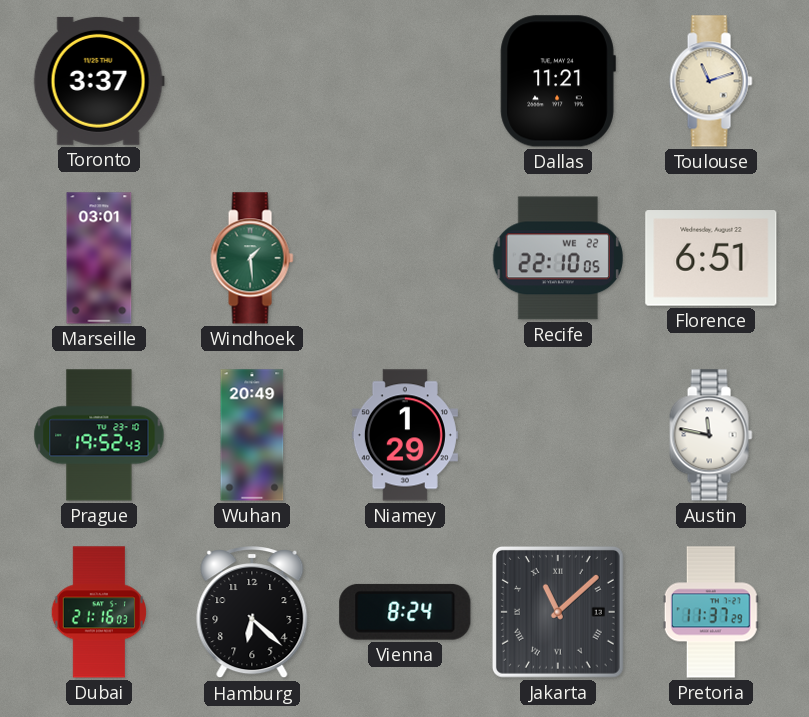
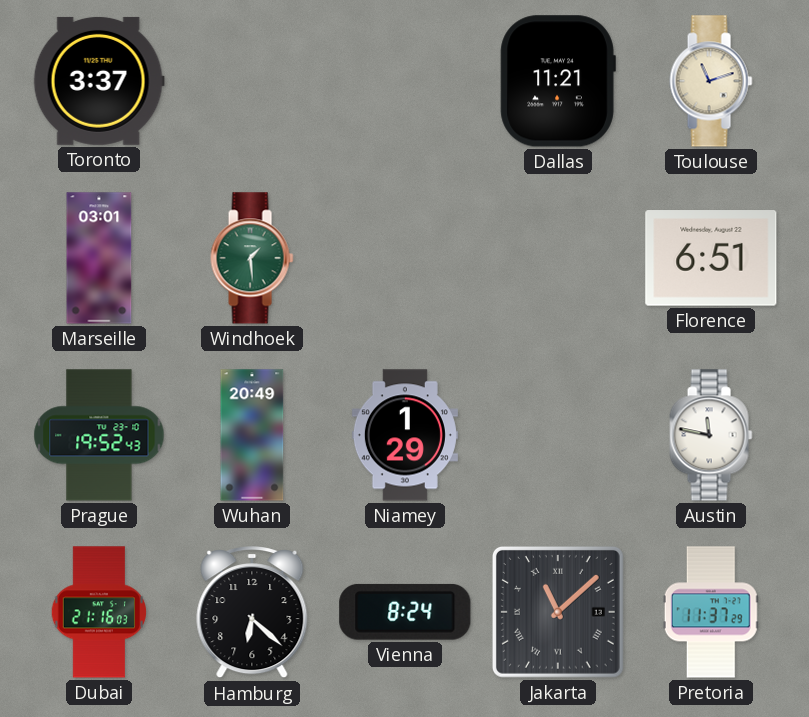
Recife: 22:10 -> none
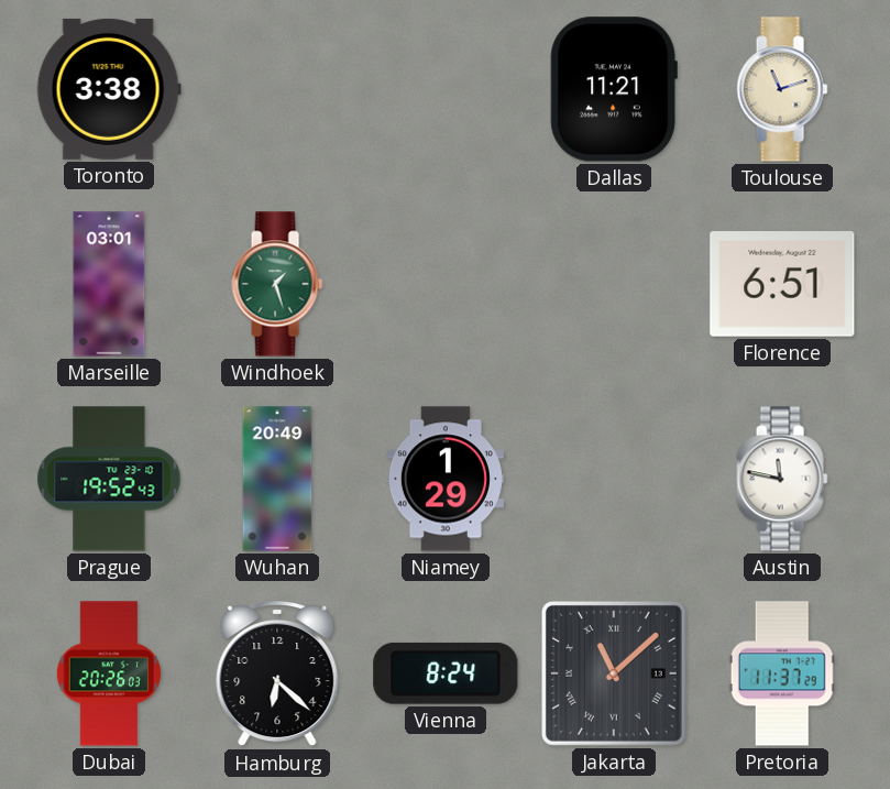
Toronto: 3:37 -> 3:38
Windhoek: 1:29 -> 1:27
Dubai: 21:16 -> 20:26
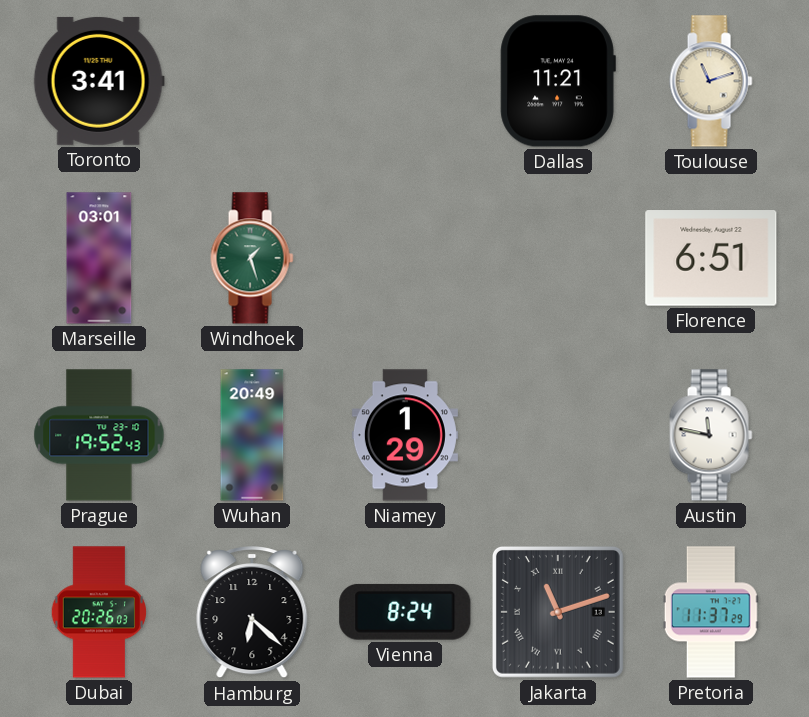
Toronto: 3:38 -> 3:41
Jakarta: 11:08 -> 11:12
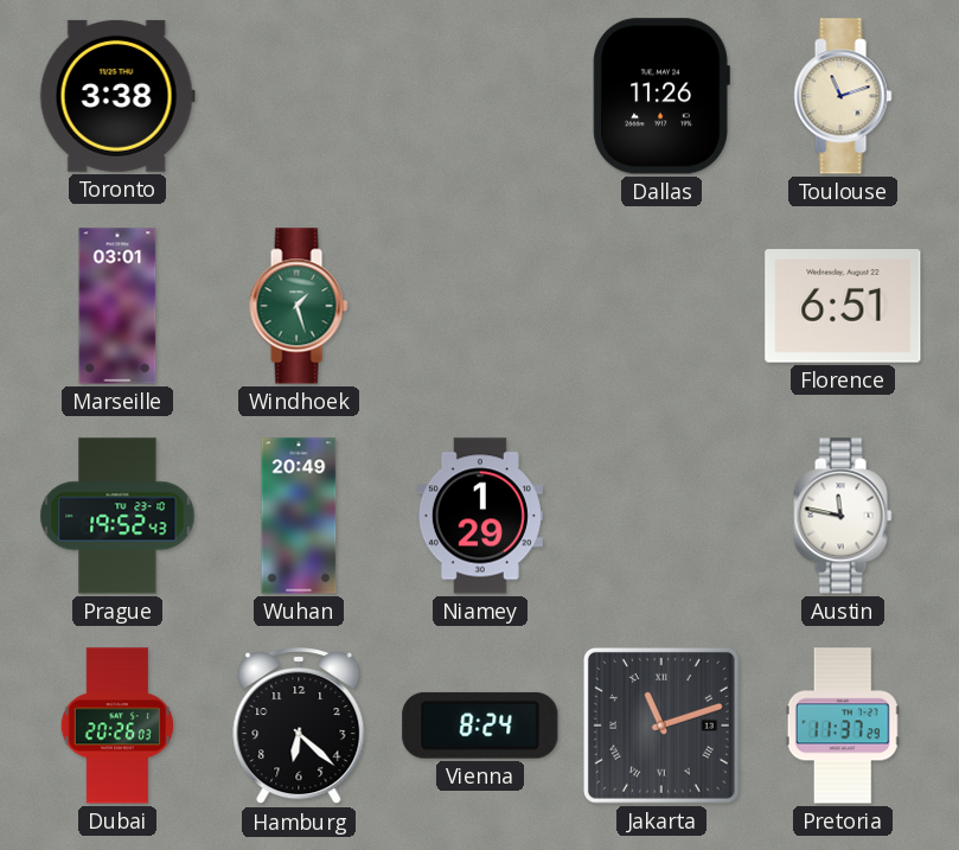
Toronto: 3:41 -> 3:38
Dallas: 11:21 -> 11:26
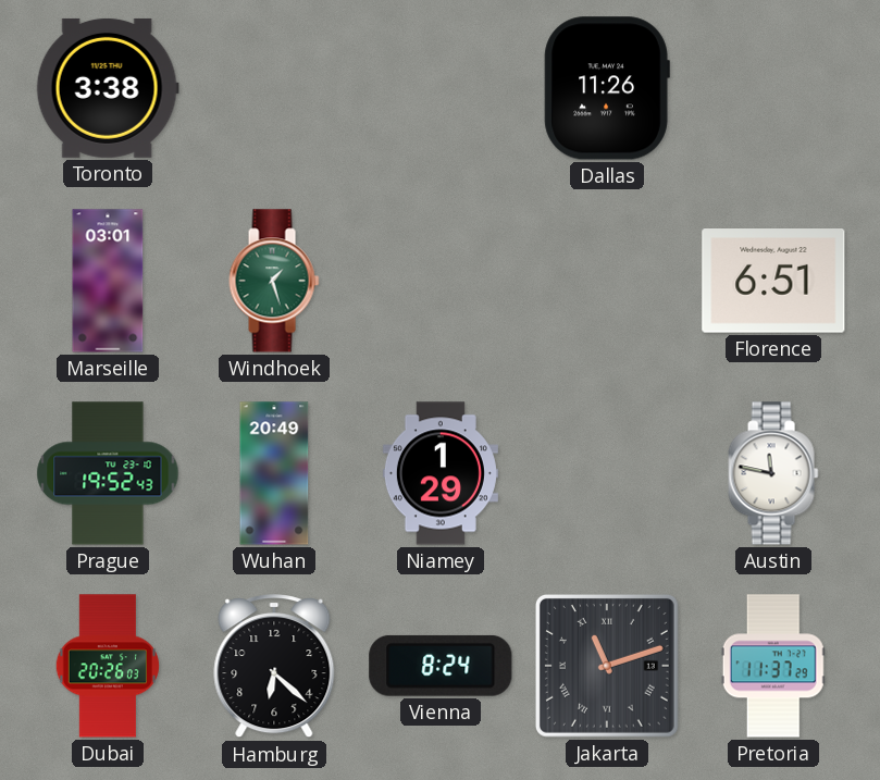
Toulouse: 11:12 -> none
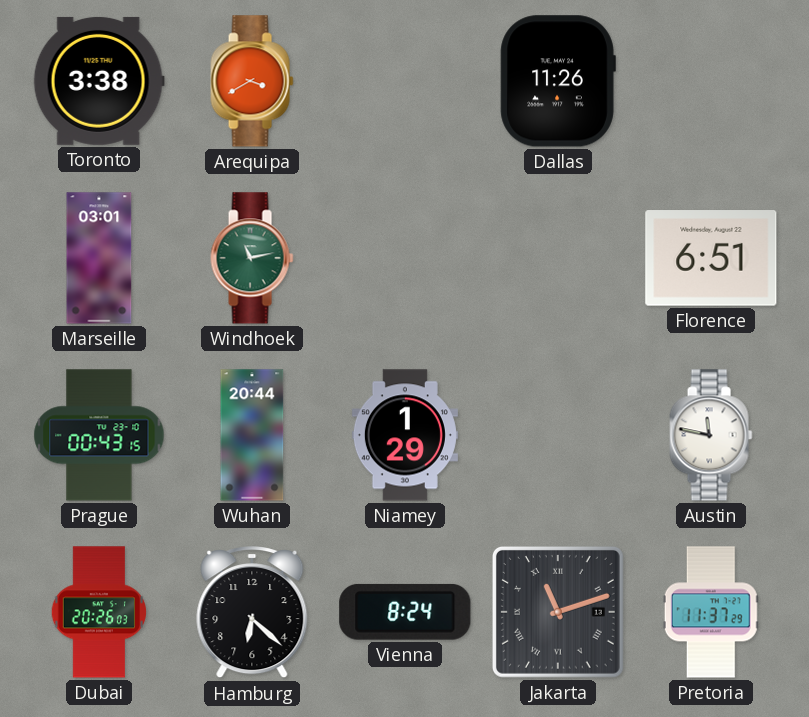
Arequipa: none -> 3:40
Windhoek: 1:27 -> 11:13
Prague: 19:52 -> 00:43
Wuhan: 20:49 -> 20:44
